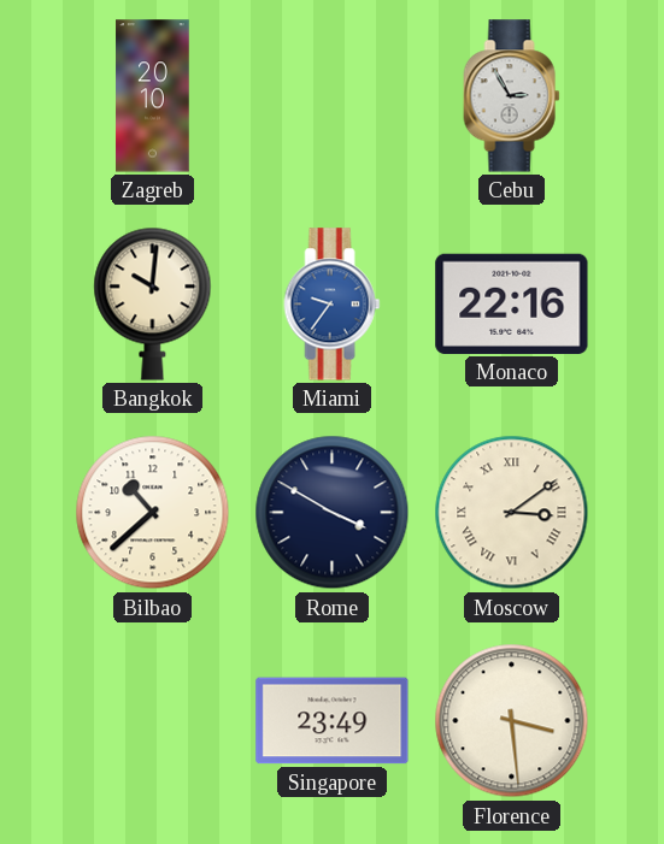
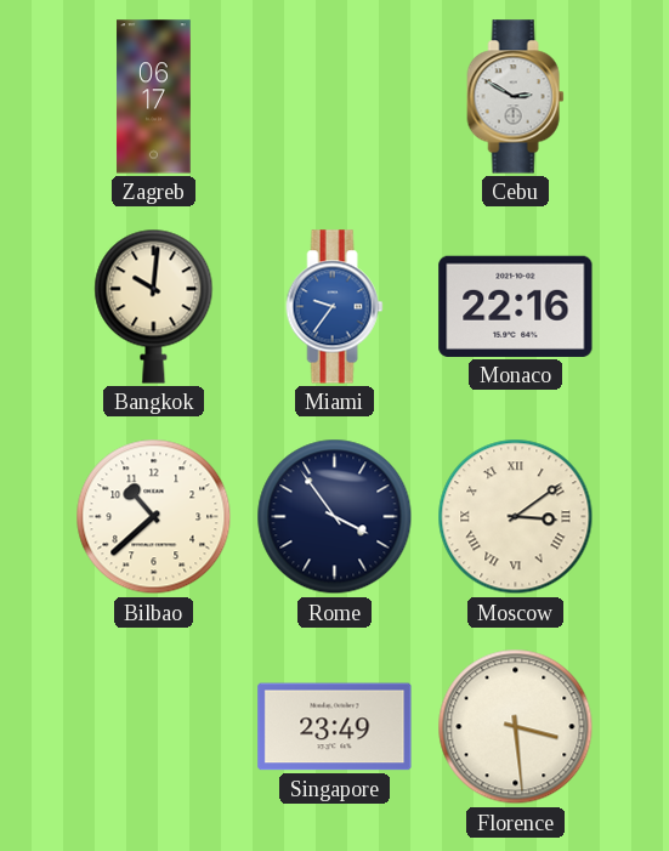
Zagreb: 20:10 -> 06:17
Cebu: 2:55 -> 2:50
Rome: 3:50 -> 3:54
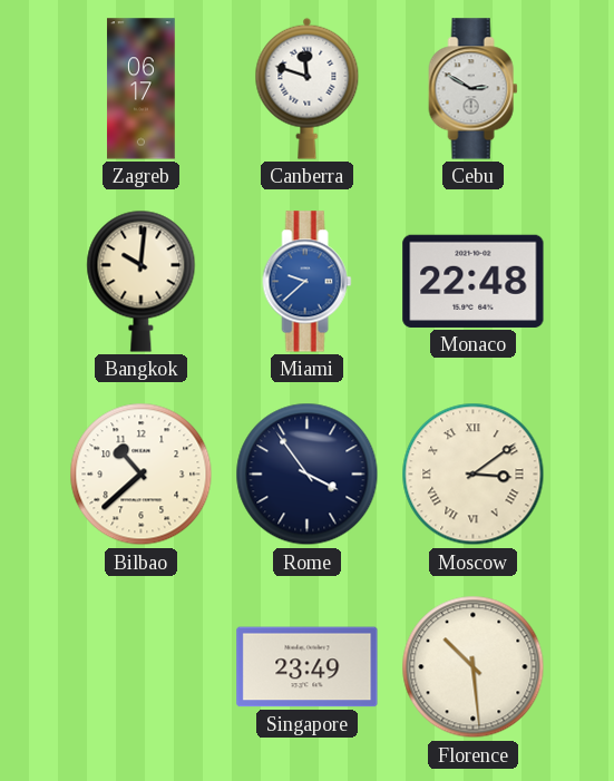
Canberra: none -> 11:48
Miami: 9:36 -> 9:38
Monaco: 22:16 -> 22:48
Florence: 3:29 -> 10:29
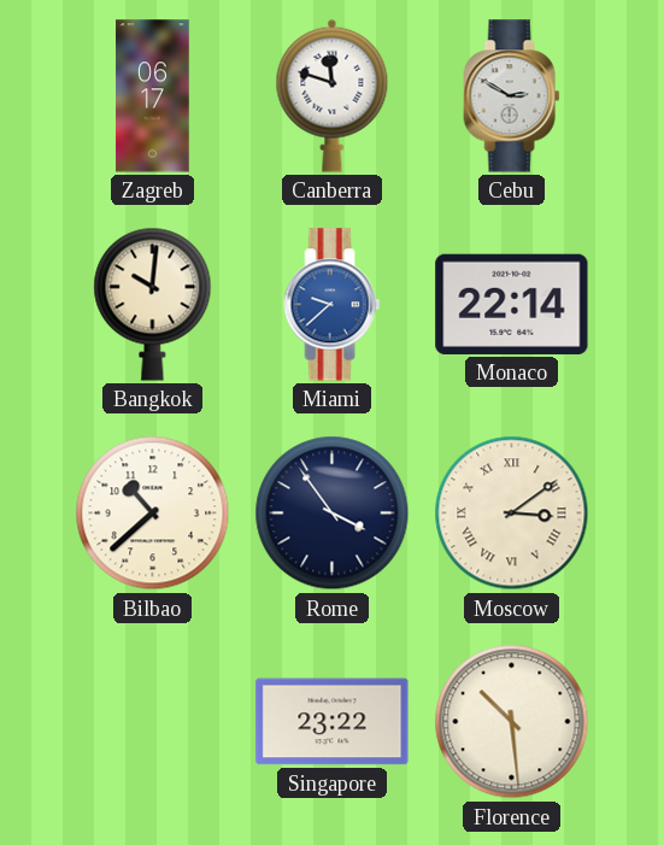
Monaco: 22:48 -> 22:14
Singapore: 23:49 -> 23:22
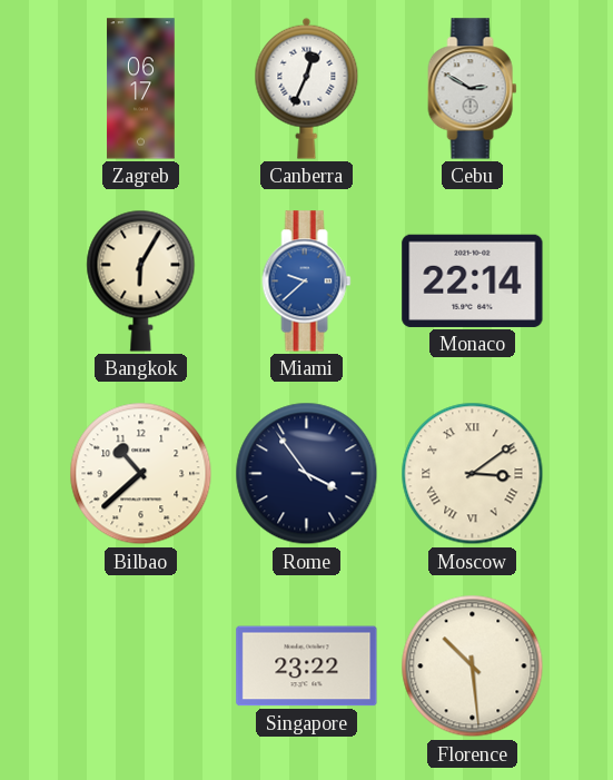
Canberra: 11:48 -> 12:34
Bangkok: 10:01 -> 6:05
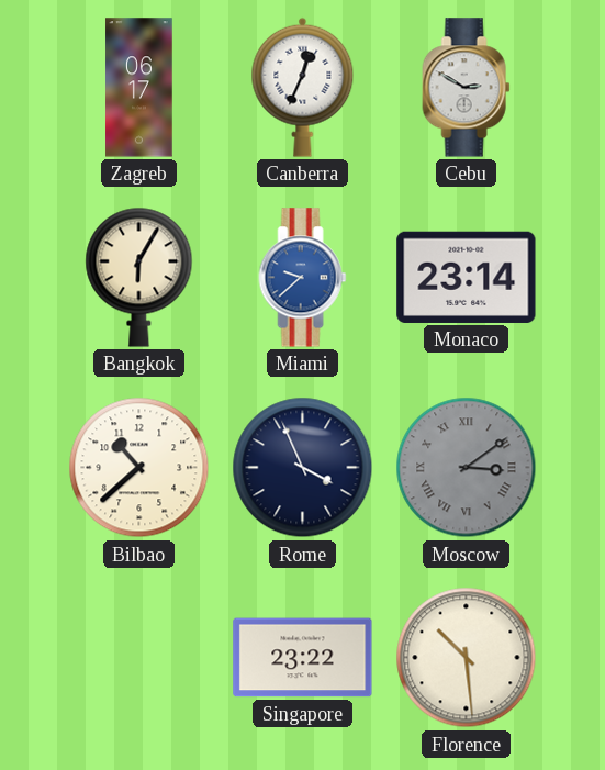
Monaco: 22:14 -> 23:14
Rome: 3:54 -> 3:56
Moscow dial: cream -> grey
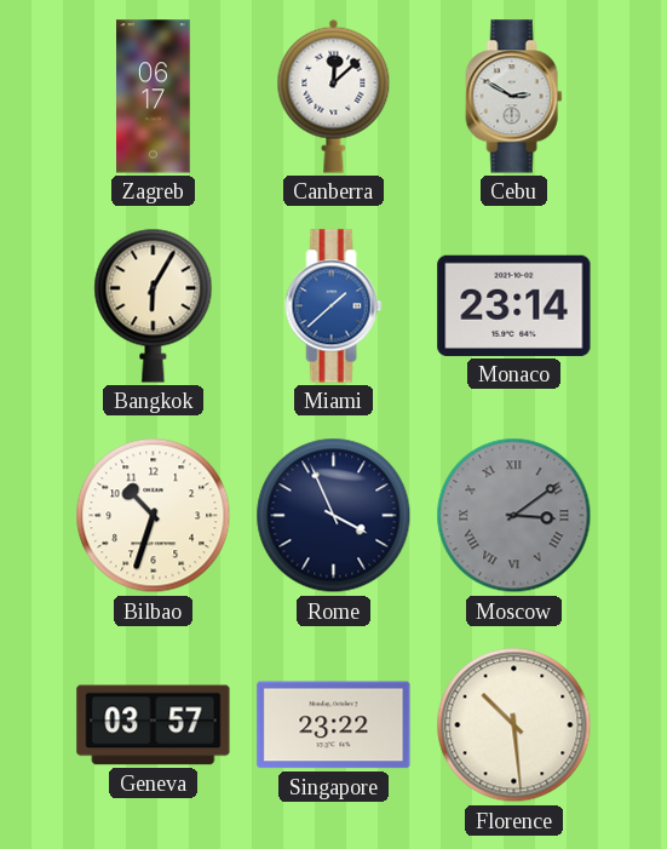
Canberra: 12:34 -> 12:08
Miami: 9:38 -> 1:38
Bilbao: 10:38 -> 10:33
Geneva: none -> 03:57
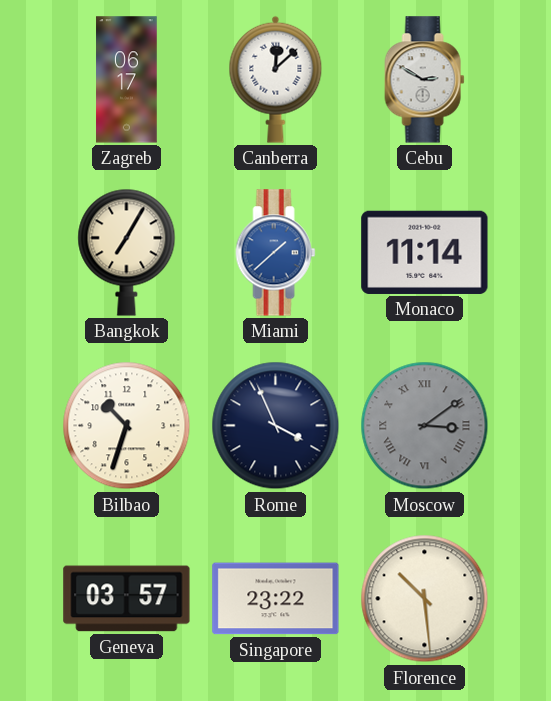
Bangkok: 6:05 -> 7:05
Monaco: 23:14 -> 11:14
